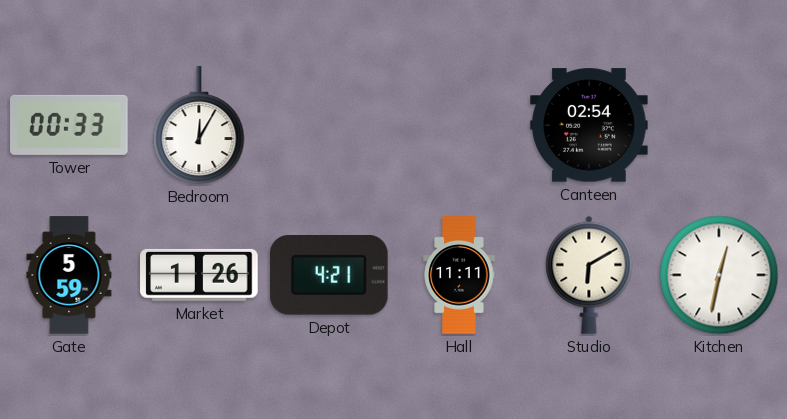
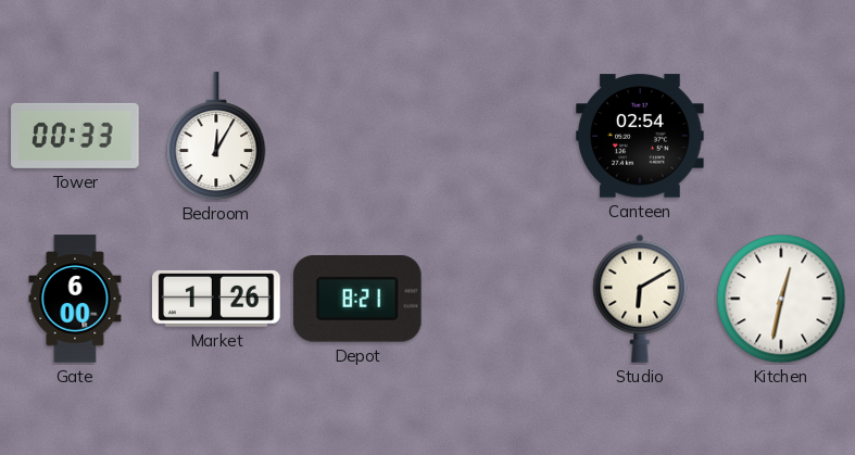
Gate: 5:59 -> 6:00
Depot: 4:21 -> 8:21
Hall: 11:11 -> none
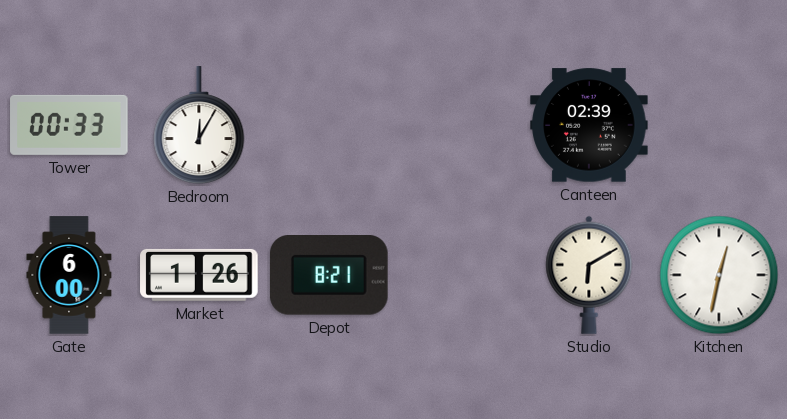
Canteen: 02:54 -> 02:39
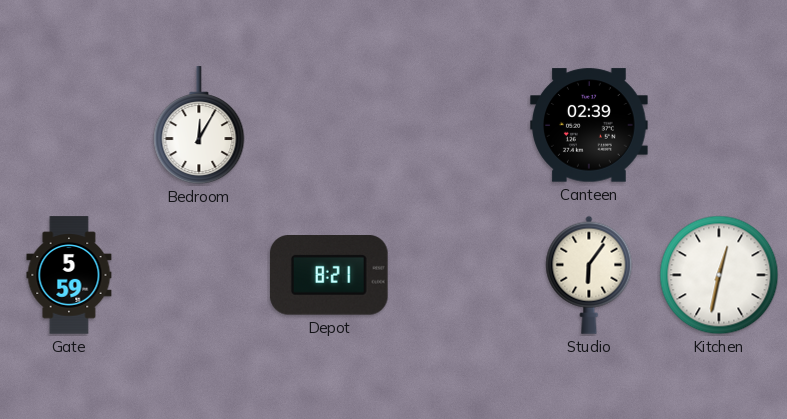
Tower: 00:33 -> none
Gate: 6:00 -> 5:59
Market: 1:26 -> none
Studio: 6:10 -> 6:06
